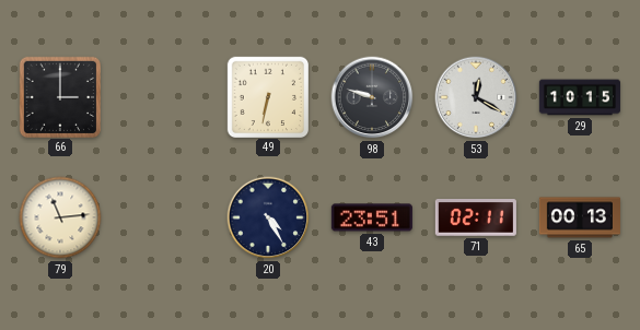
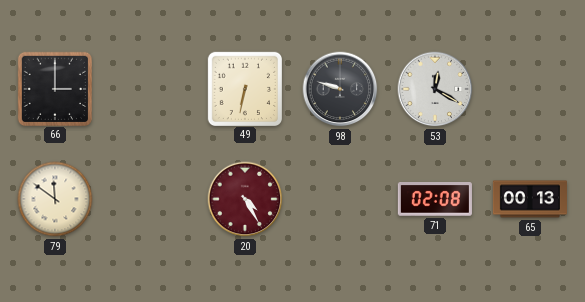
29: 10:15 -> none
79: 11:14 -> 11:51
20 dial: navy -> burgundy
43: 23:51 -> none
71: 02:11 -> 02:08
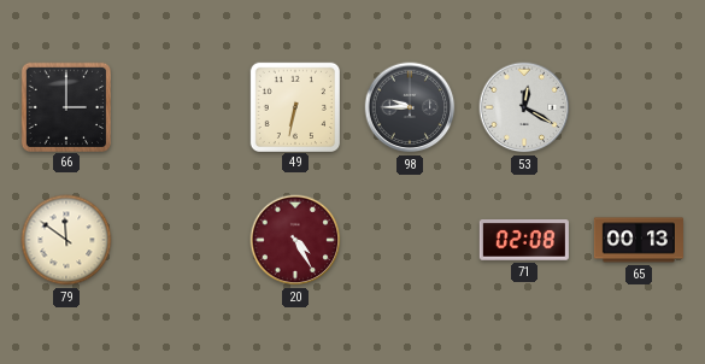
98: 9:48 -> 9:45
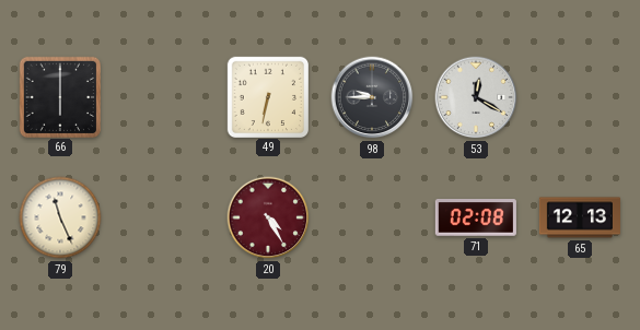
66: 3:00 -> 6:00
79: 11:51 -> 11:26
65: 00:13 -> 12:13
